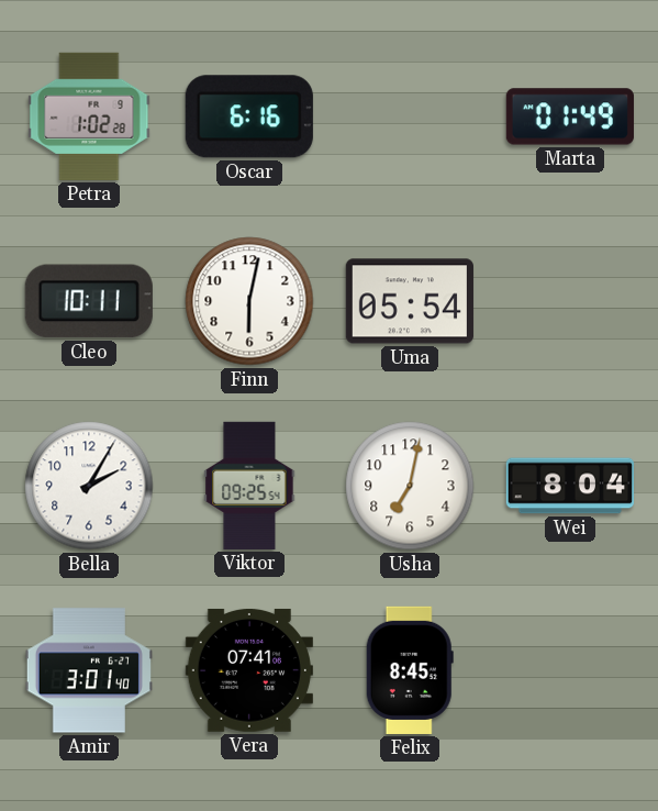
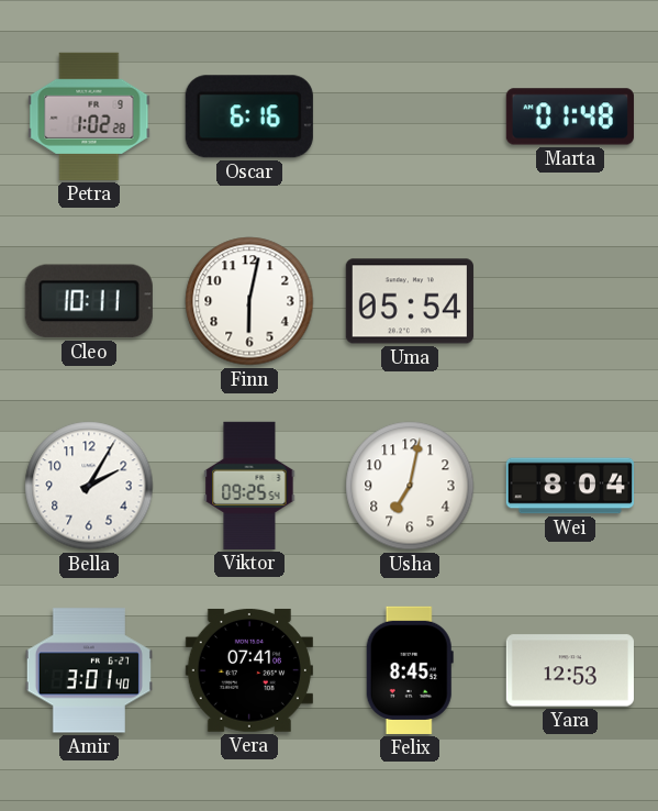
Marta: 01:49 -> 01:48
Yara: none -> 12:53
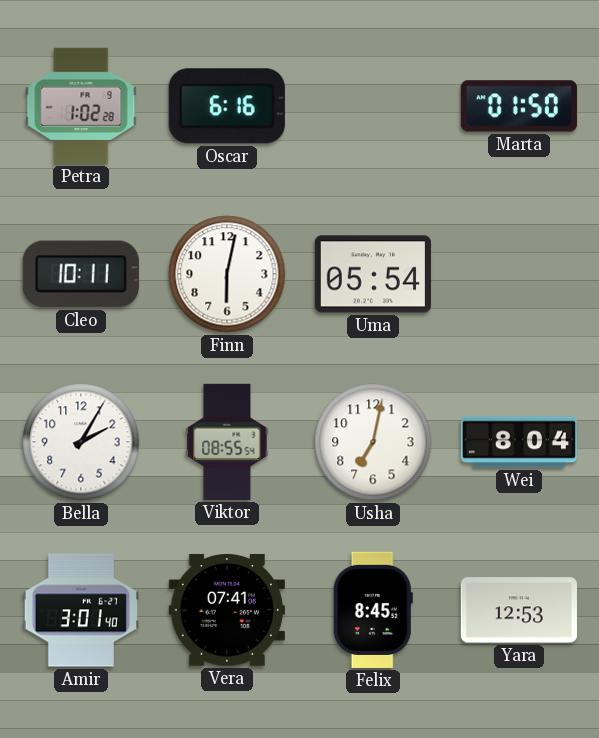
Marta: 01:48 -> 01:50
Viktor: 09:25 -> 08:55
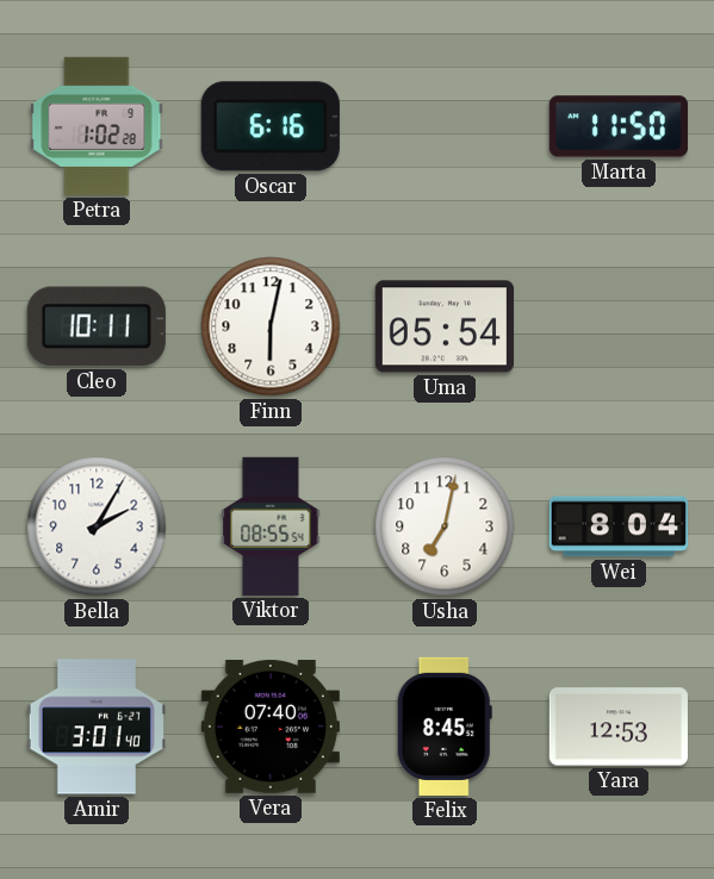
Marta: 01:50 -> 11:50
Vera: 07:41 -> 07:40
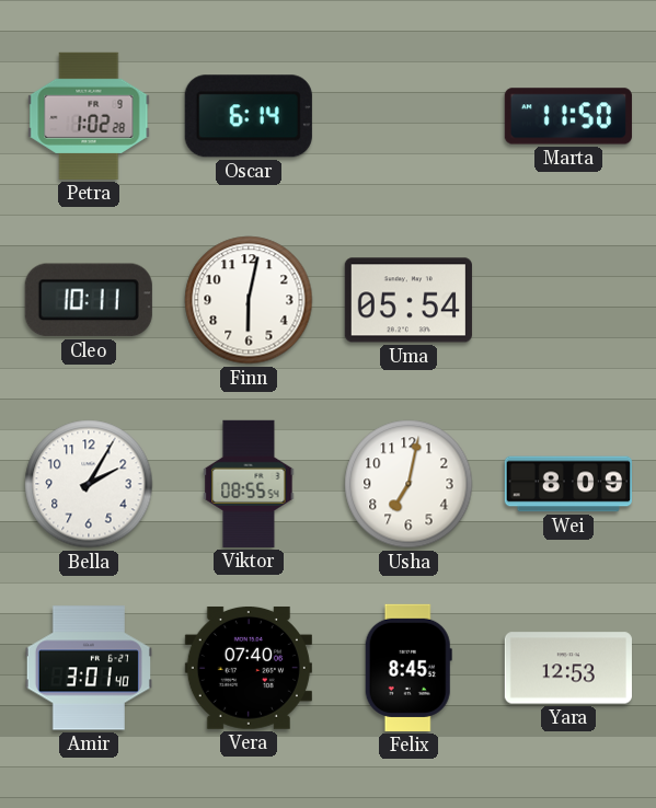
Oscar: 6:16 -> 6:14
Wei: 8:04 -> 8:09
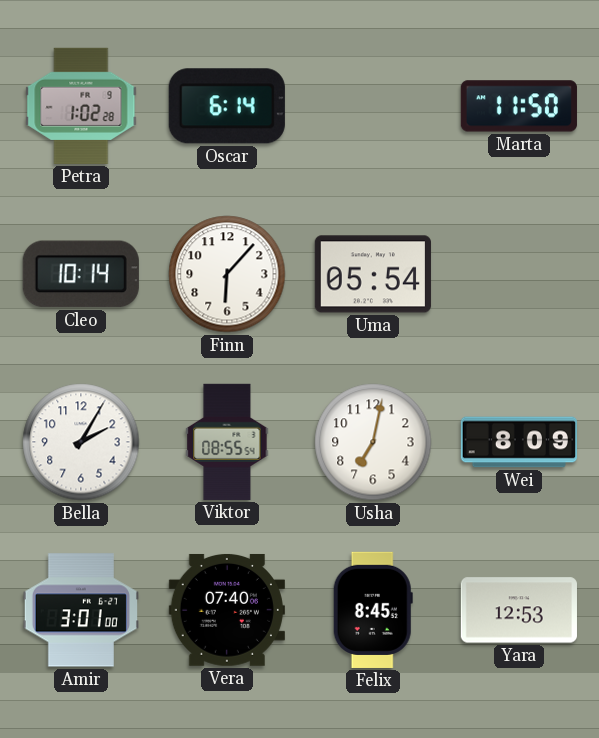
Cleo: 10:11 -> 10:14
Finn: 6:02 -> 6:07
Amir: 3:01:40 -> 3:01:00
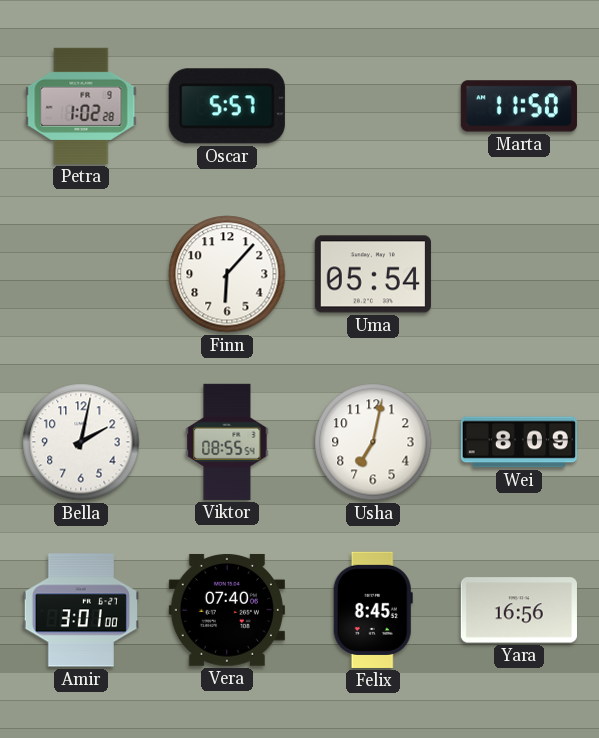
Oscar: 6:14 -> 5:57
Cleo: 10:14 -> none
Bella: 2:05 -> 2:02
Yara: 12:53 -> 16:56
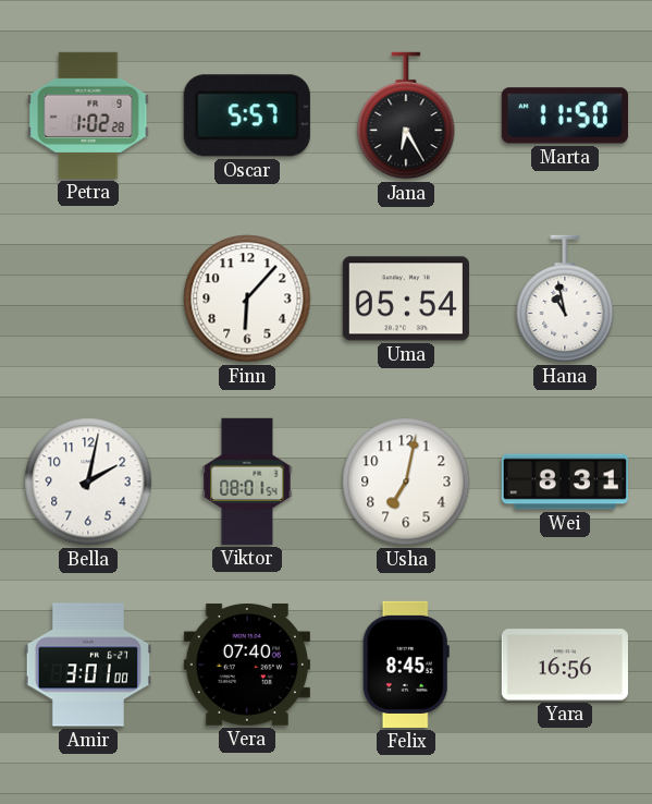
Jana: none -> 6:25
Hana: none -> 10:58
Viktor: 08:55 -> 08:01
Wei: 8:09 -> 8:31
